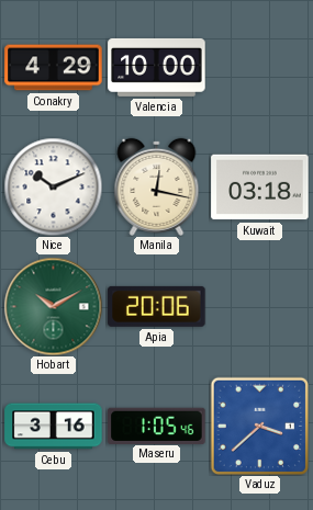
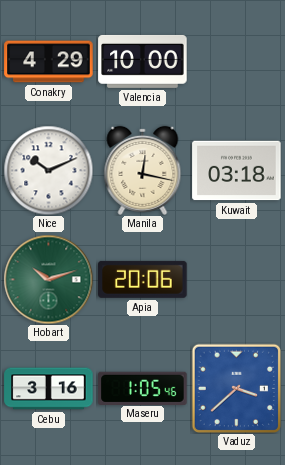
Hobart: 10:10 -> 10:12
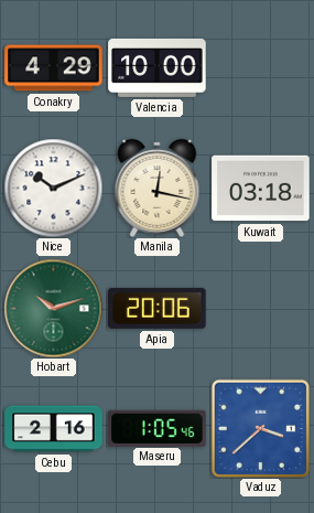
Cebu: 3:16 -> 2:16
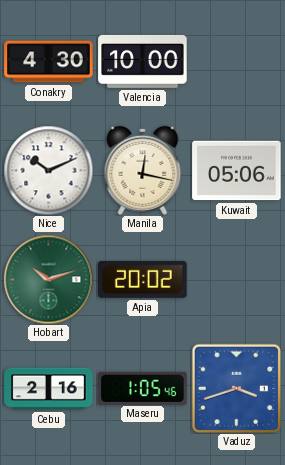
Conakry: 4:29 -> 4:30
Kuwait: 03:18 -> 05:06
Apia: 20:06 -> 20:02
Vaduz: 3:38 -> 3:42
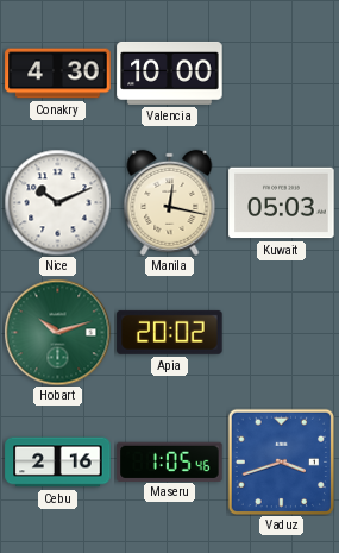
Kuwait: 05:06 -> 05:03
